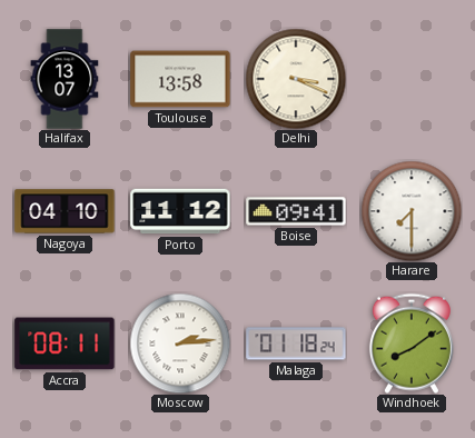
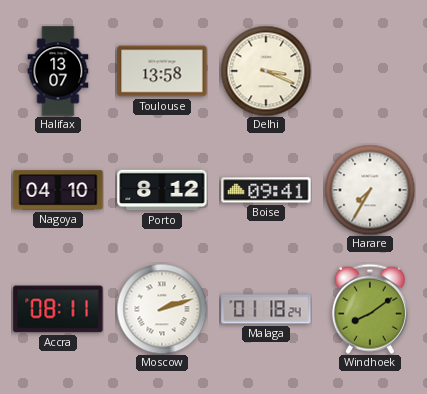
Porto: 11:12 -> 8:12
Harare: 7:30 -> 7:35
Moscow: 2:14 -> 2:12
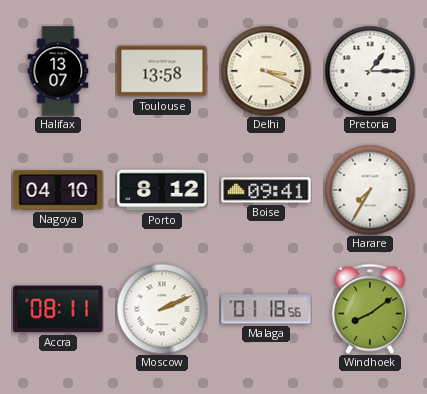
Pretoria: none -> 1:15
Moscow: 2:12 -> 2:11
Malaga: 01:18:24 -> 01:18:56
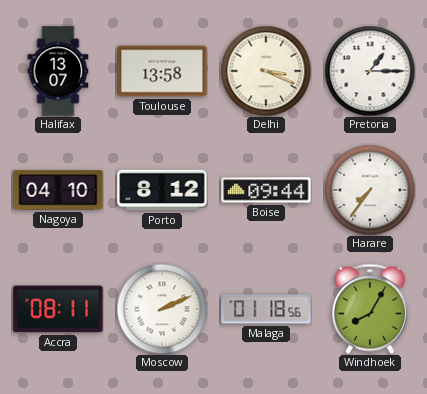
Boise: 09:41 -> 09:44
Harare: 7:35 -> 7:36
Windhoek: 8:09 -> 8:05
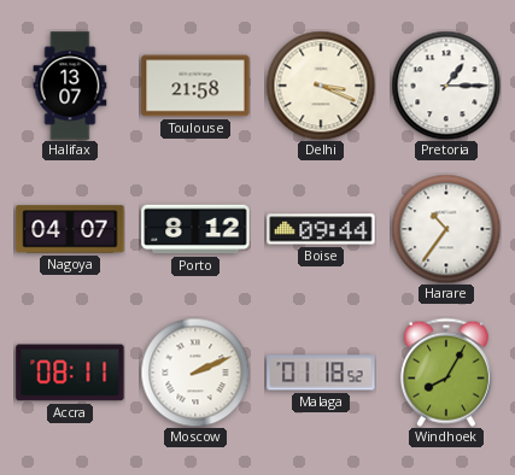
Toulouse: 13:58 -> 21:58
Nagoya: 04:10 -> 04:07
Harare: 7:36 -> 10:36
Malaga: 01:18:56 -> 01:18:52
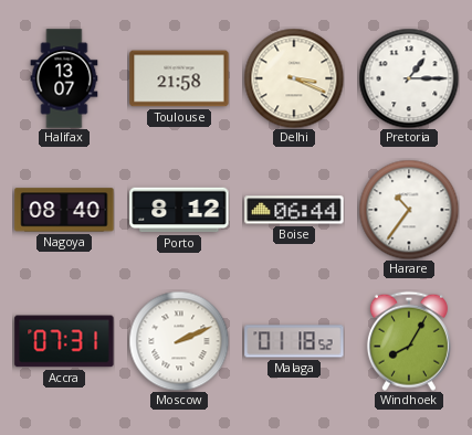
Nagoya: 04:07 -> 08:40
Boise: 09:44 -> 06:44
Accra: 08:11 -> 07:31
